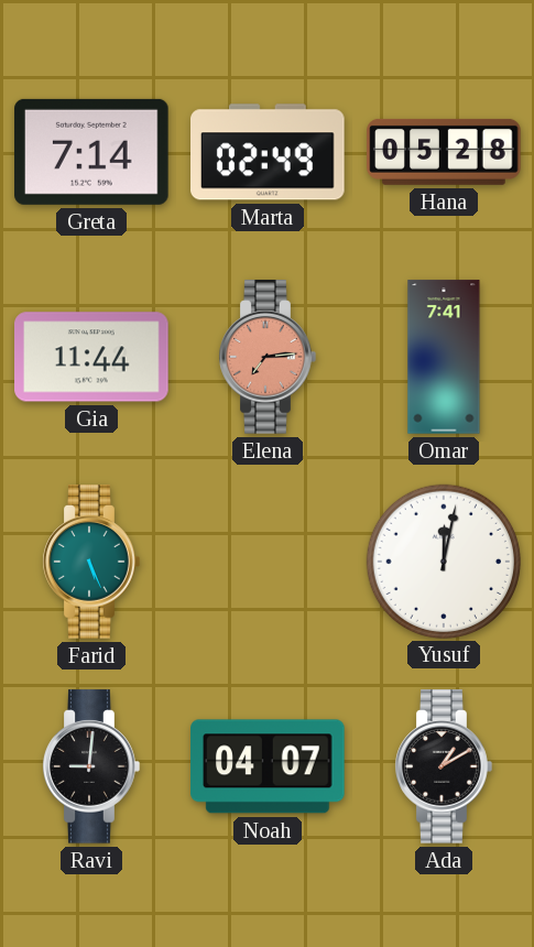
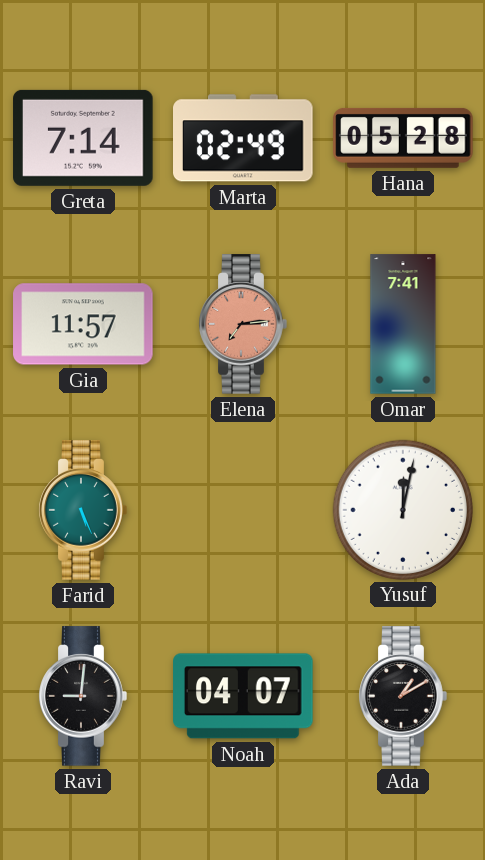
Gia: 11:44 -> 11:57
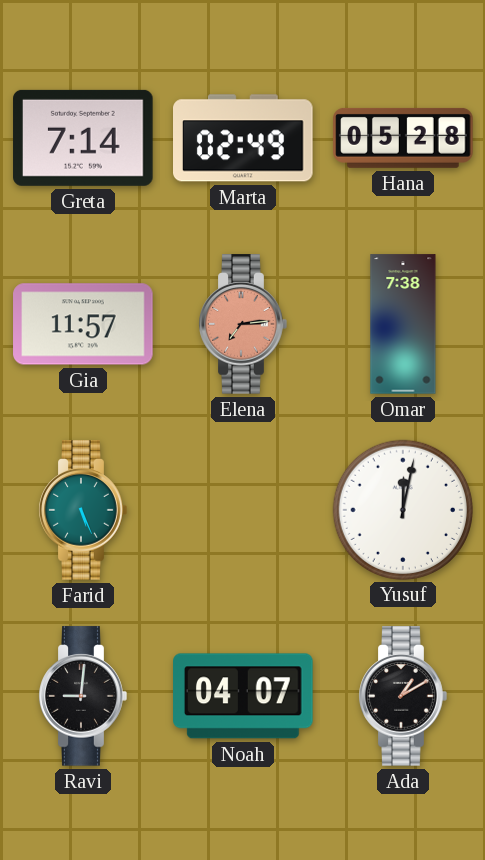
Omar: 7:41 -> 7:38
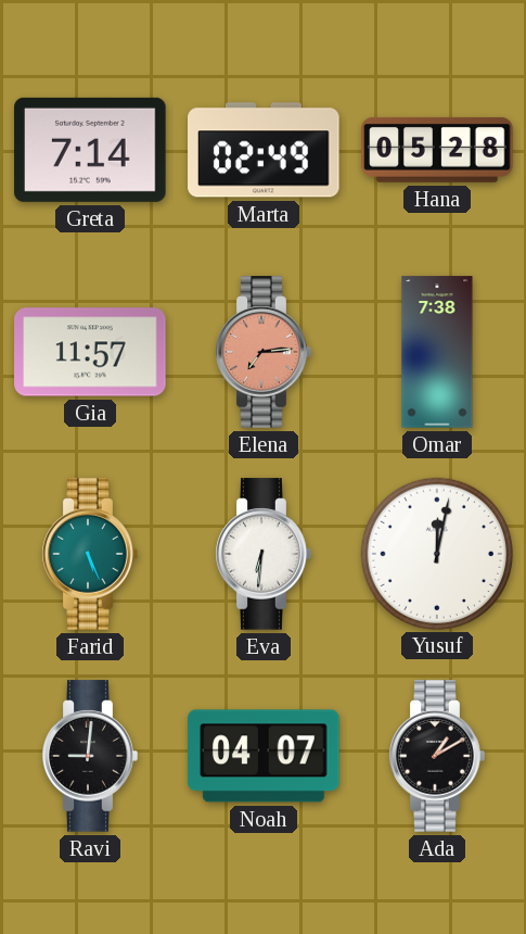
Eva: none -> 6:31
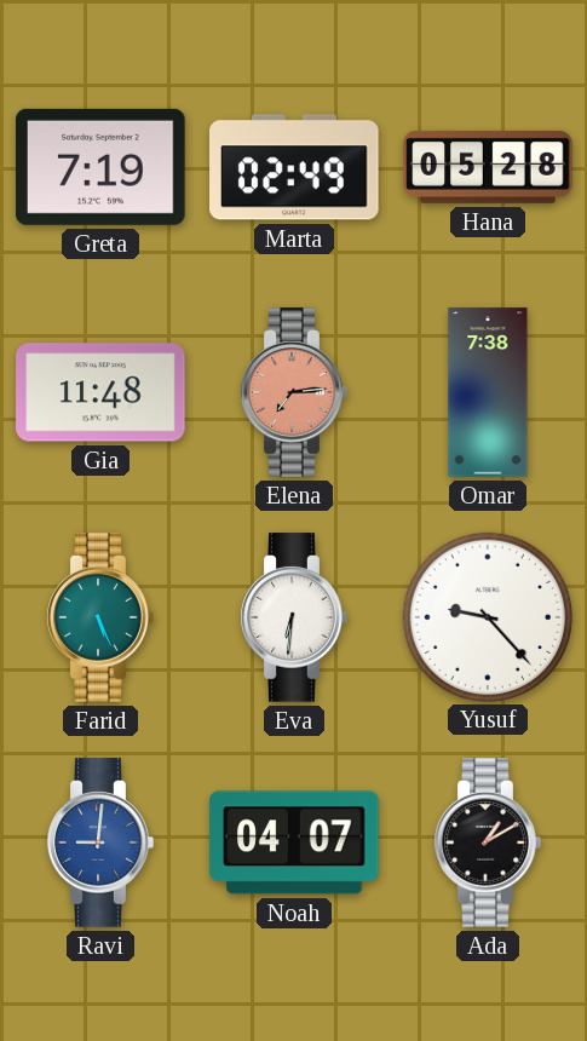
Greta: 7:14 -> 7:19
Gia: 11:57 -> 11:48
Yusuf: 12:02 -> 9:23
Ravi dial: black -> blue
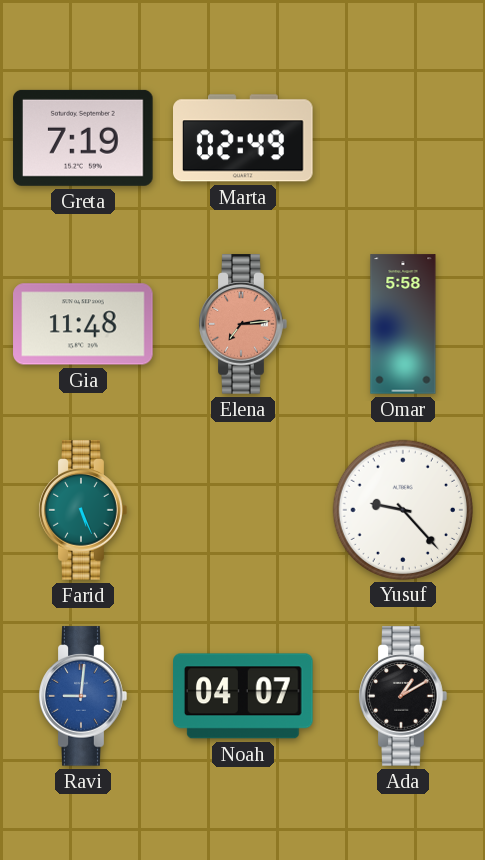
Hana: 05:28 -> none
Omar: 7:38 -> 5:58
Eva: 6:31 -> none
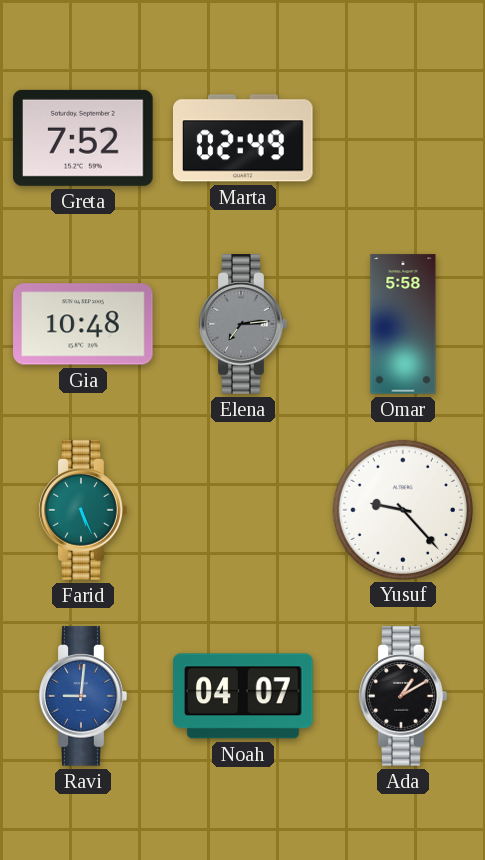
Greta: 7:19 -> 7:52
Gia: 11:48 -> 10:48
Elena dial: salmon -> grey
